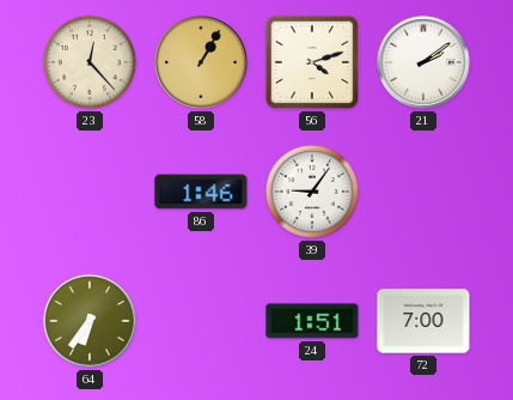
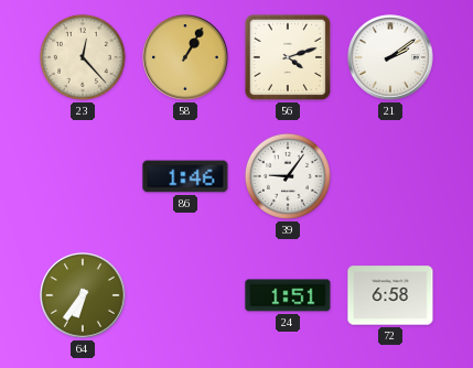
72: 7:00 -> 6:58
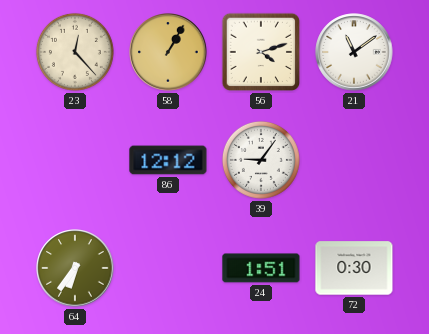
21: 2:09 -> 11:09
86: 1:46 -> 12:12
72: 6:58 -> 0:30
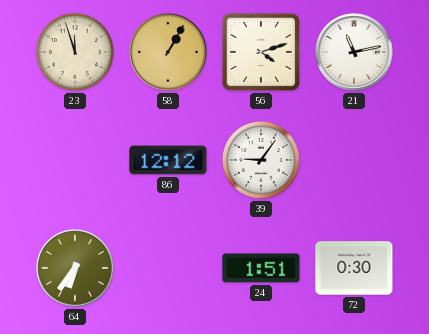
23: 12:23 -> 11:57
21: 11:09 -> 11:13
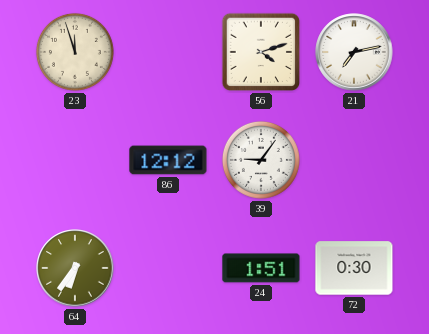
58: 1:05 -> none
21: 11:13 -> 7:13
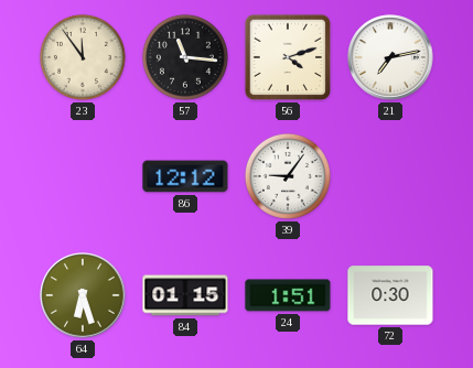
23: 11:57 -> 11:54
57: none -> 11:16
64: 6:36 -> 6:27
84: none -> 01:15
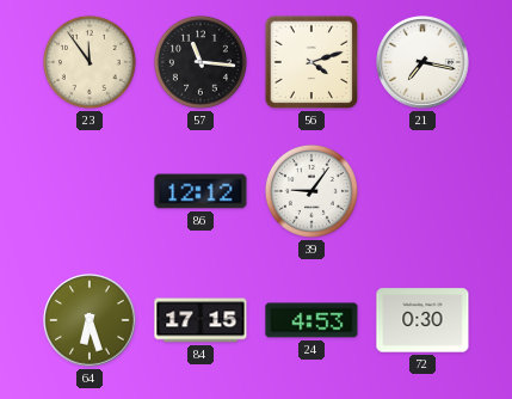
21: 7:13 -> 7:17
84: 01:15 -> 17:15
24: 1:51 -> 4:53
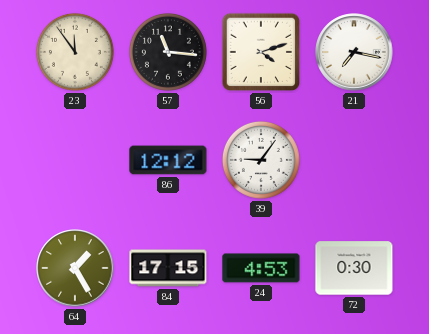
64: 6:27 -> 1:25
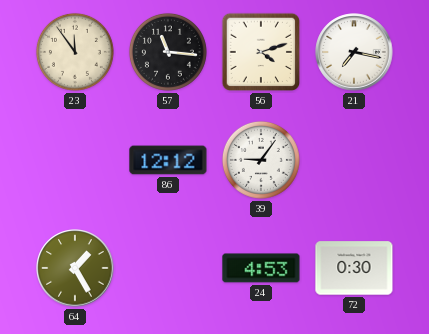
84: 17:15 -> none
